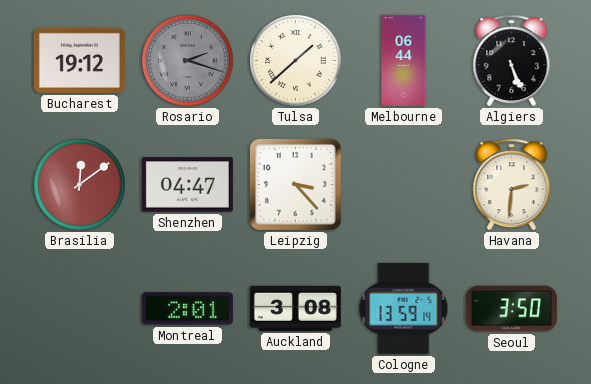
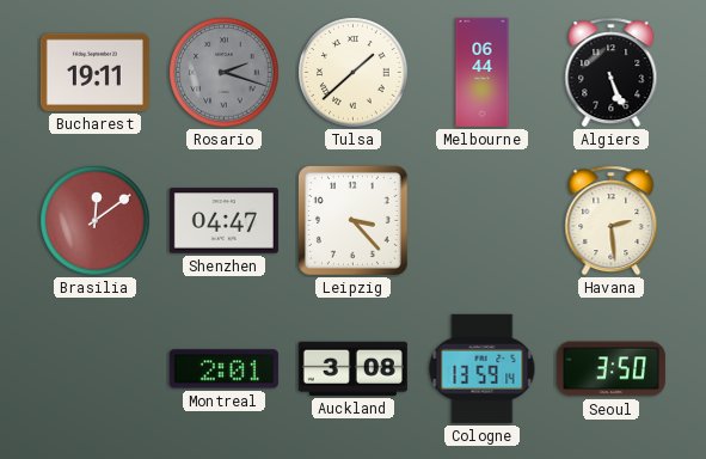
Bucharest: 19:12 -> 19:11
Havana: 2:31 -> 2:29
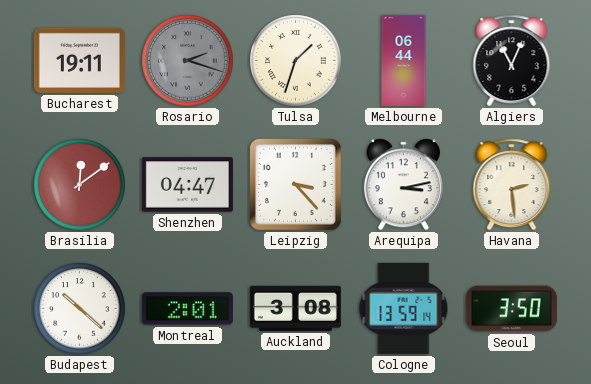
Tulsa: 1:38 -> 1:33
Algiers: 5:26 -> 11:04
Arequipa: none -> 3:13
Budapest: none -> 10:22
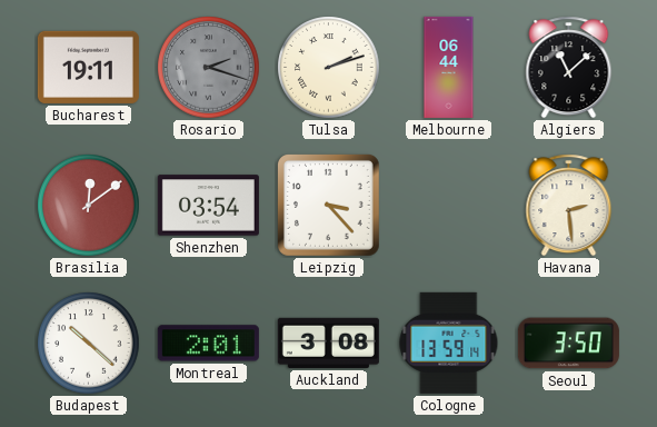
Tulsa: 1:33 -> 2:12
Algiers: 11:04 -> 11:08
Shenzhen: 04:47 -> 03:54
Arequipa: 3:13 -> none
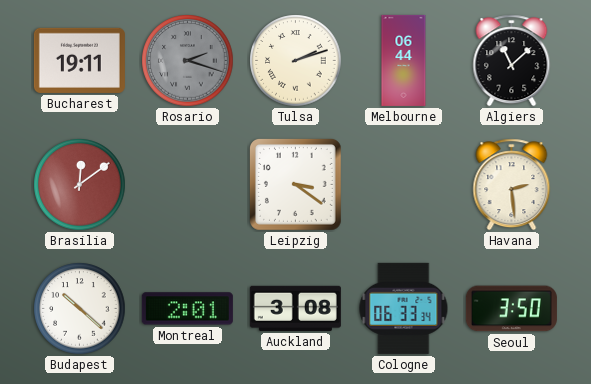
Shenzhen: 03:54 -> none
Leipzig: 3:23 -> 3:21
Cologne: 13:59 -> 06:33
